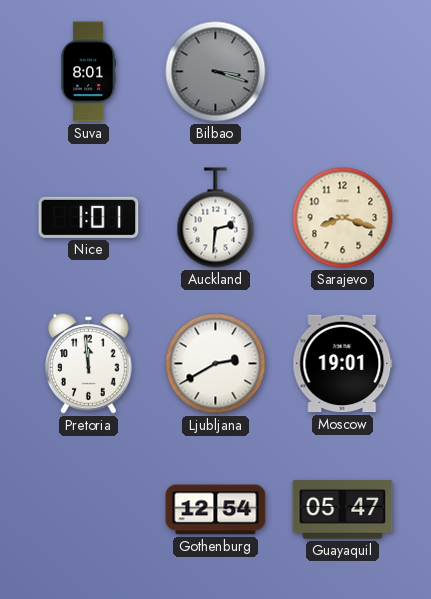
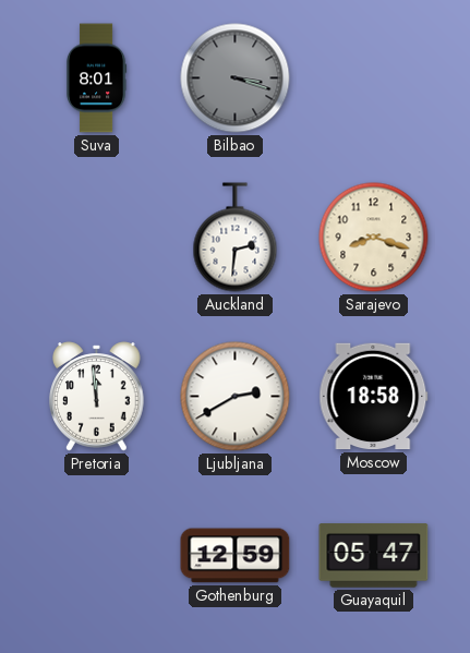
Nice: 1:01 -> none
Moscow: 19:01 -> 18:58
Gothenburg: 12:54 -> 12:59
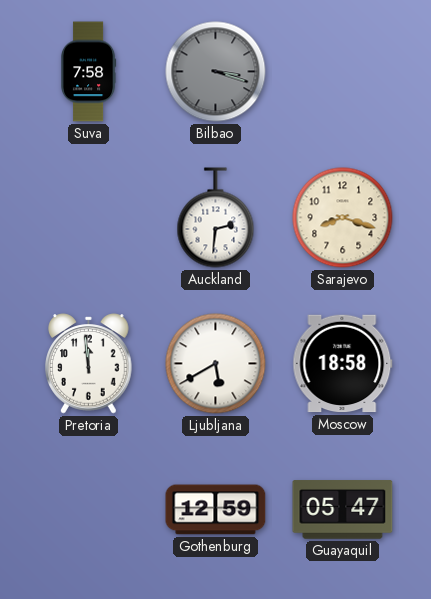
Suva: 8:01 -> 7:58
Ljubljana: 2:40 -> 5:40
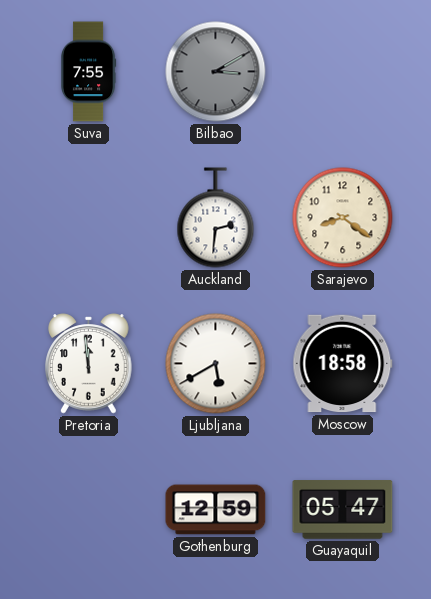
Suva: 7:58 -> 7:55
Bilbao: 3:18 -> 3:10
Sarajevo: 8:18 -> 8:21
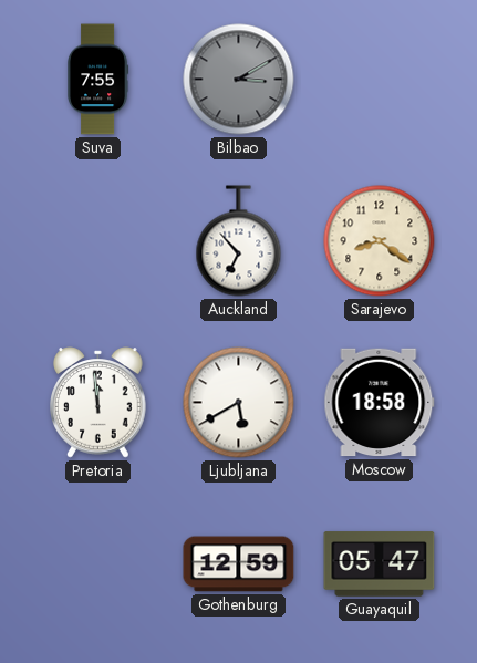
Auckland: 2:31 -> 6:53
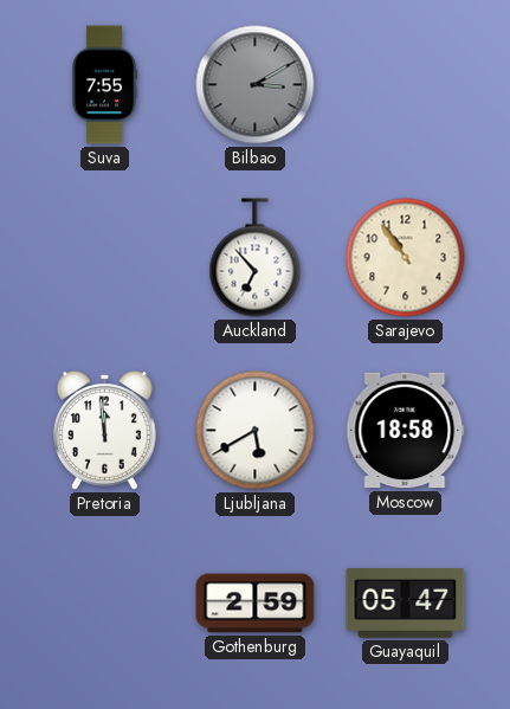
Sarajevo: 8:21 -> 10:54
Gothenburg: 12:59 -> 2:59
